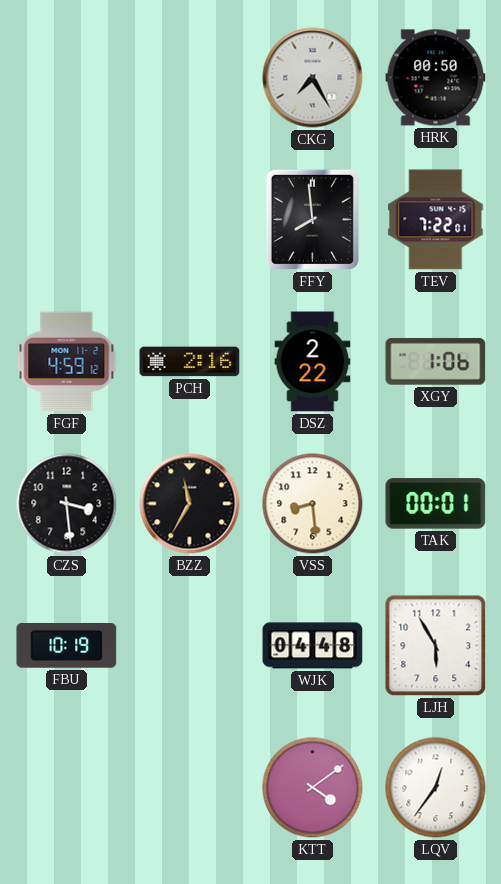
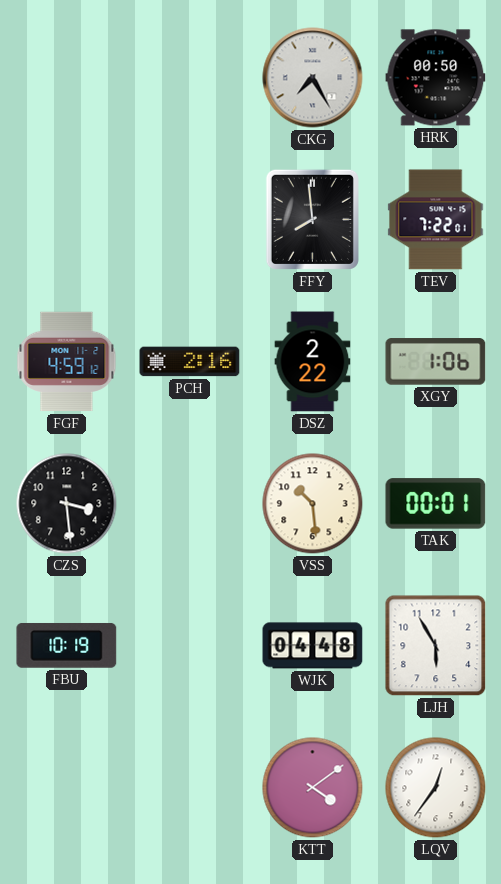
BZZ: 11:35 -> none
VSS: 8:29 -> 10:29
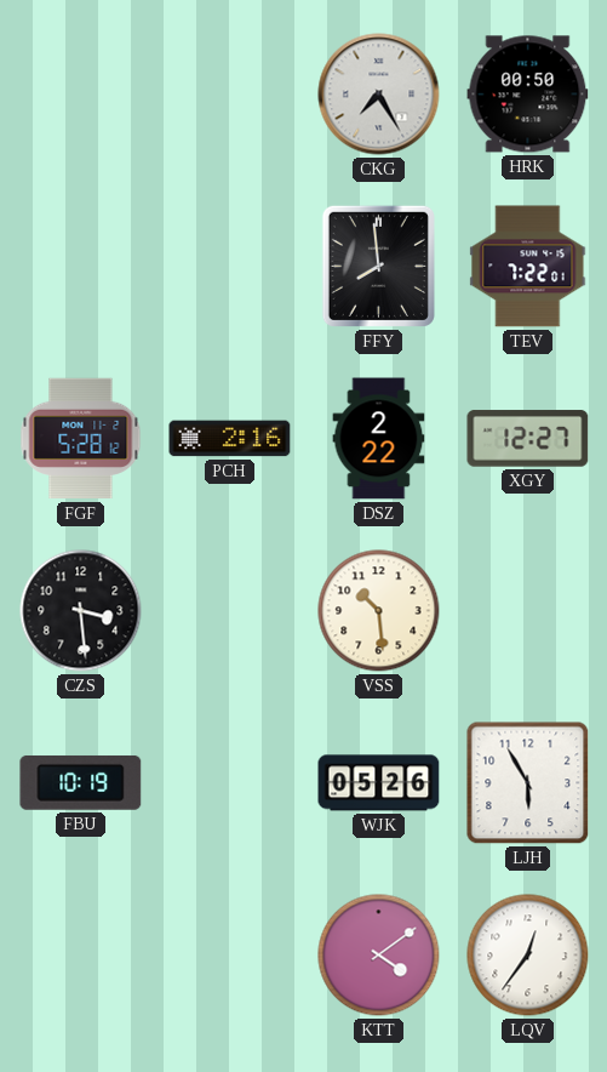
FGF: 4:59 -> 5:28
XGY: 1:06 -> 12:27
TAK: 00:01 -> none
WJK: 04:48 -> 05:26
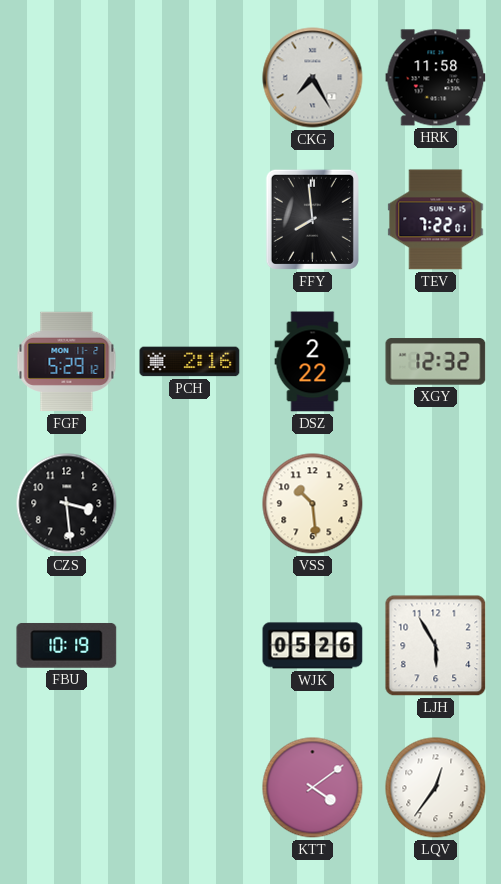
HRK: 00:50 -> 11:58
FGF: 5:28 -> 5:29
XGY: 12:27 -> 12:32
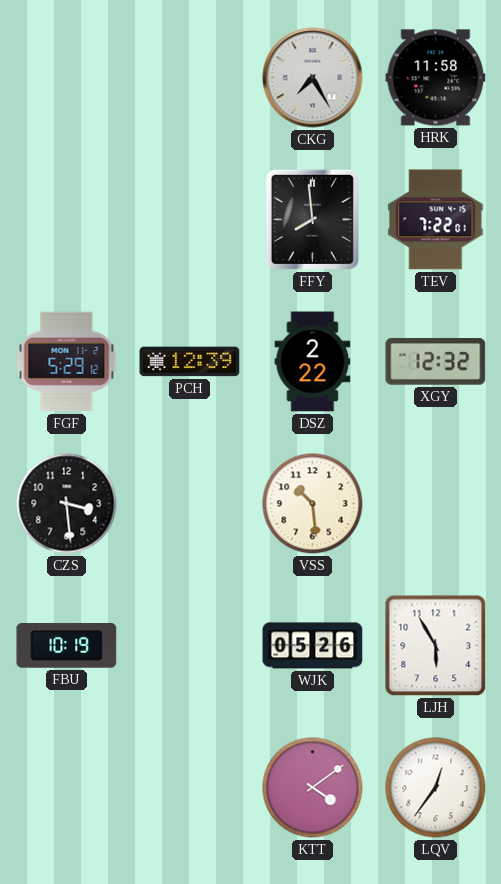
PCH: 2:16 -> 12:39
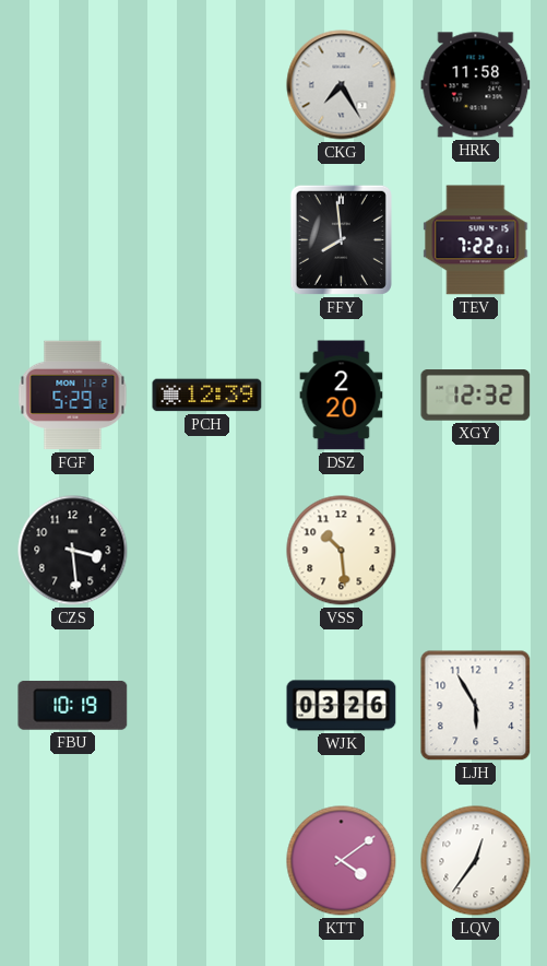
DSZ: 2:22 -> 2:20
WJK: 05:26 -> 03:26
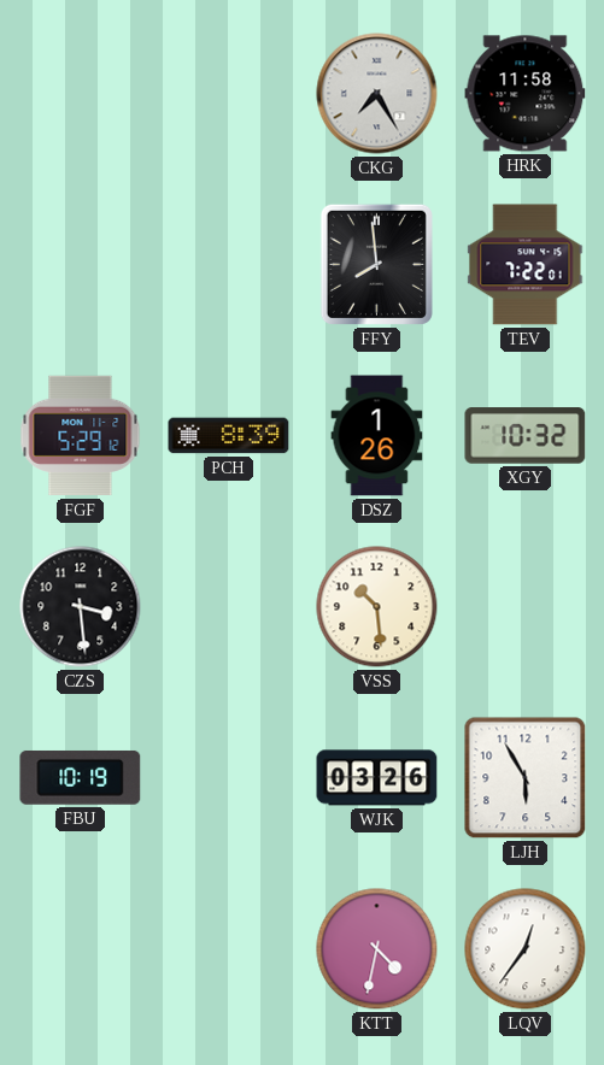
PCH: 12:39 -> 8:39
DSZ: 2:20 -> 1:26
XGY: 12:32 -> 10:32
KTT: 4:09 -> 4:32
